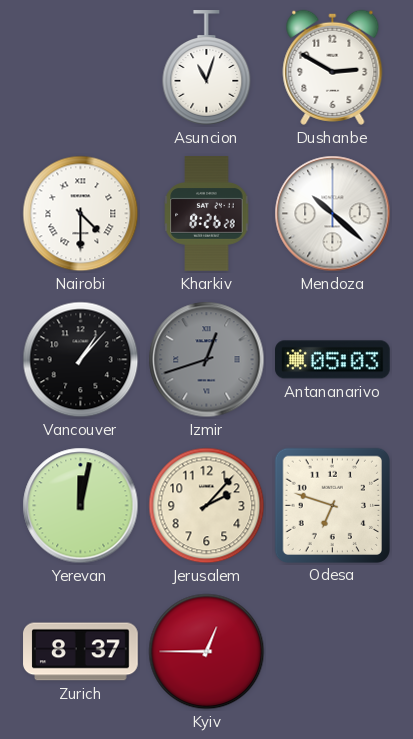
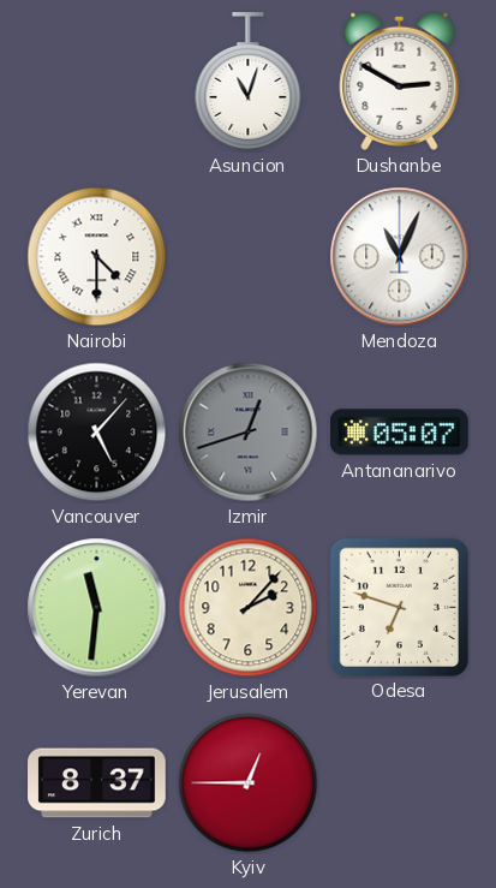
Kharkiv: 8:26 -> none
Mendoza: 10:22 -> 11:04
Vancouver: 1:07 -> 5:07
Antananarivo: 05:03 -> 05:07
Yerevan: 12:02 -> 11:31
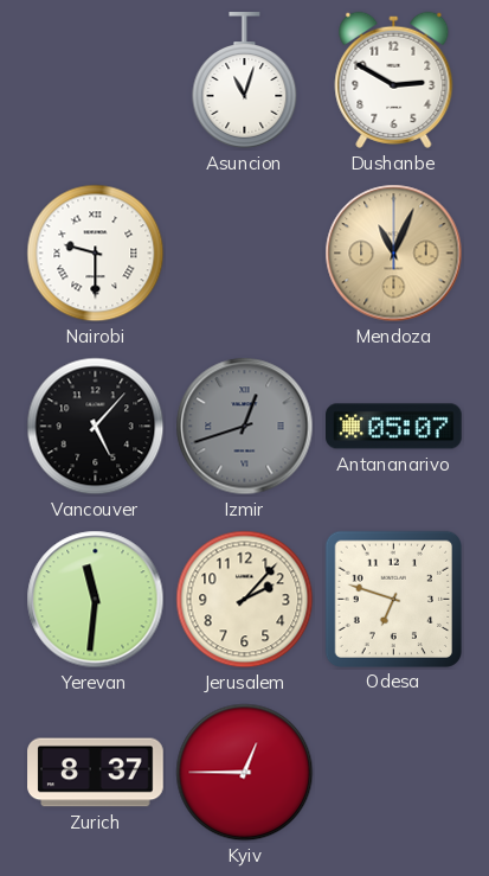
Nairobi: 4:30 -> 9:30
Mendoza dial: white -> champagne
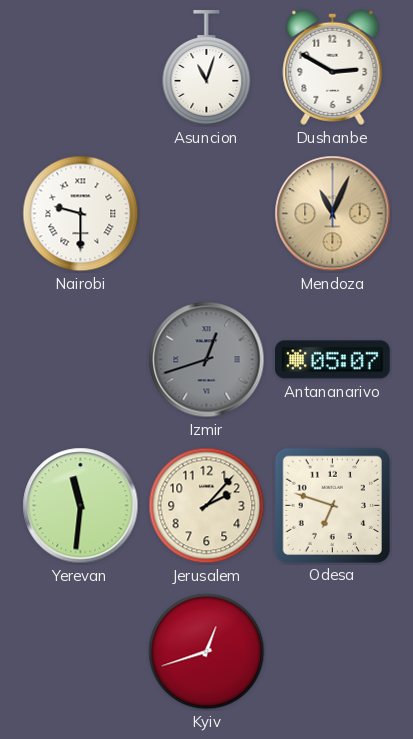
Vancouver: 5:07 -> none
Zurich: 8:37 -> none
Kyiv: 12:45 -> 12:42
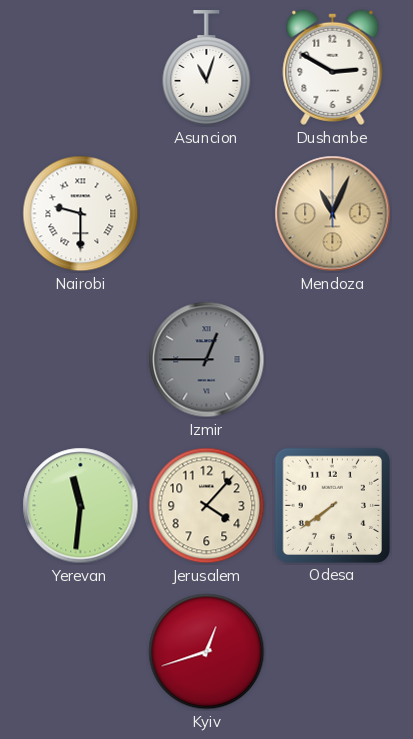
Izmir: 12:42 -> 12:45
Antananarivo: 05:07 -> none
Jerusalem: 2:07 -> 4:07
Odesa: 6:48 -> 7:39
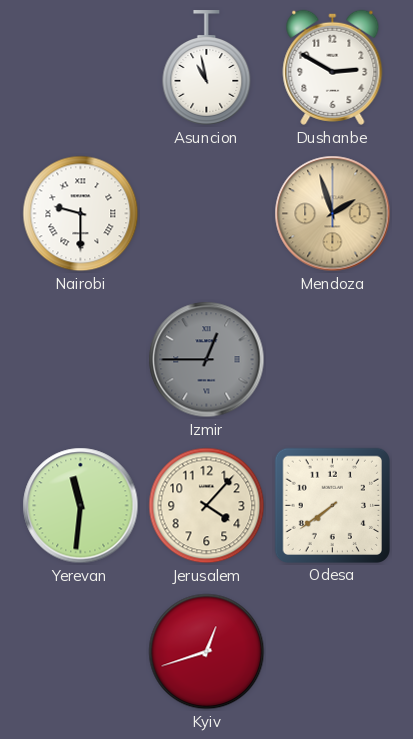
Asuncion: 11:03 -> 10:58
Mendoza: 11:04 -> 1:57
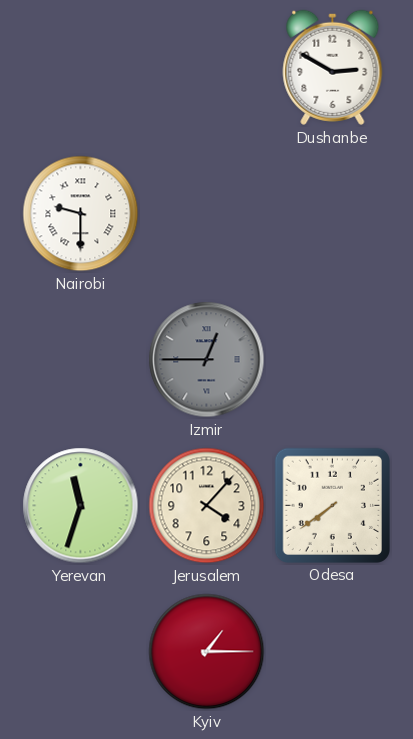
Asuncion: 10:58 -> none
Mendoza: 1:57 -> none
Yerevan: 11:31 -> 11:33
Kyiv: 12:42 -> 1:15
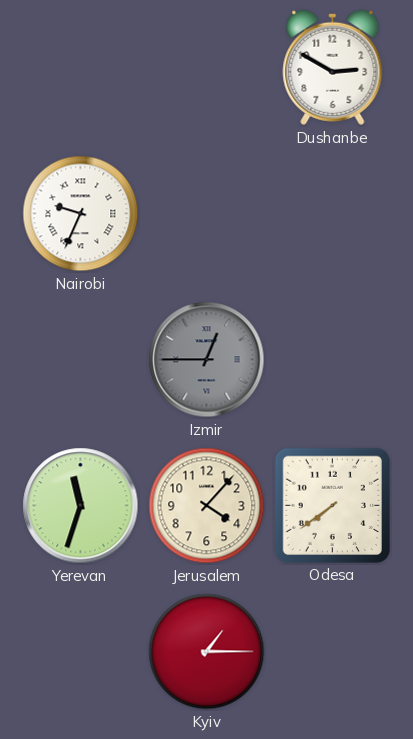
Nairobi: 9:30 -> 9:34
